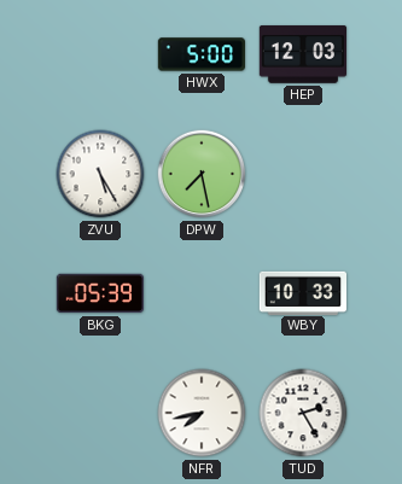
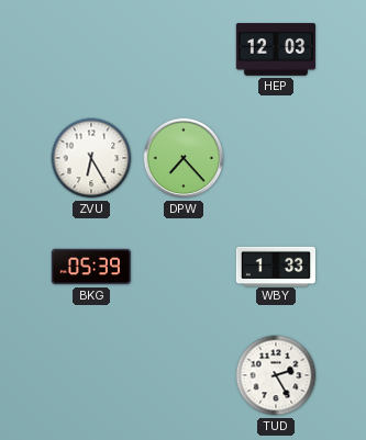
HWX: 5:00 -> none
ZVU: 5:25 -> 6:25
DPW: 7:28 -> 7:23
WBY: 10:33 -> 1:33
NFR: 7:43 -> none
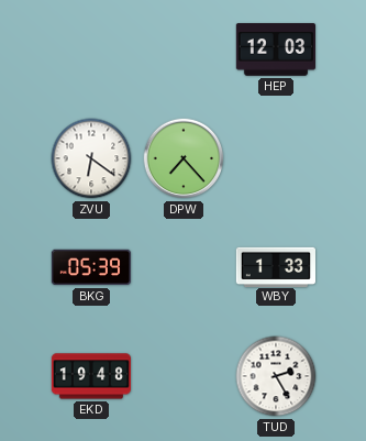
ZVU: 6:25 -> 6:21
EKD: none -> 19:48
